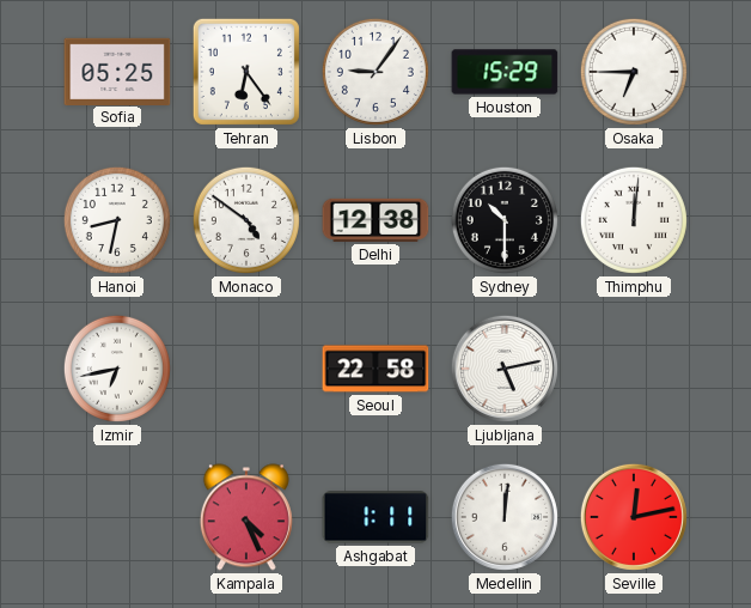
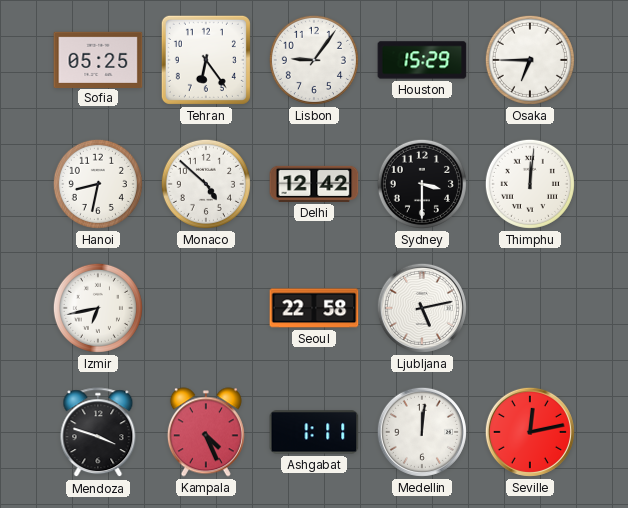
Monaco: 4:51 -> 4:52
Delhi: 12:38 -> 12:42
Sydney: 10:30 -> 3:30
Mendoza: none -> 3:48
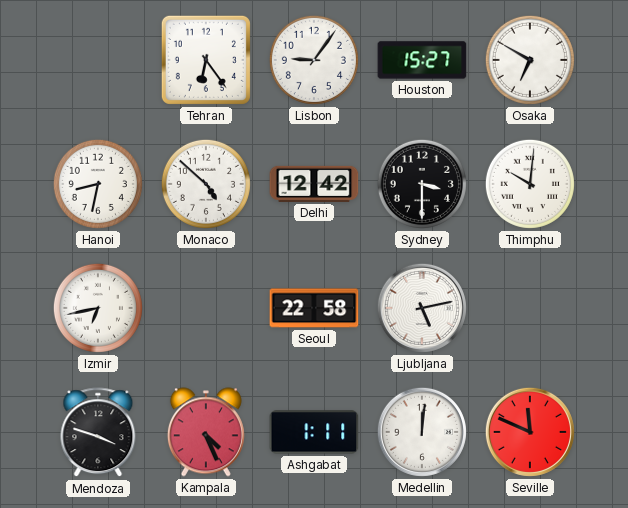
Sofia: 05:25 -> none
Houston: 15:29 -> 15:27
Osaka: 6:45 -> 6:50
Thimphu: 12:01 -> 10:01
Seville: 12:13 -> 11:49
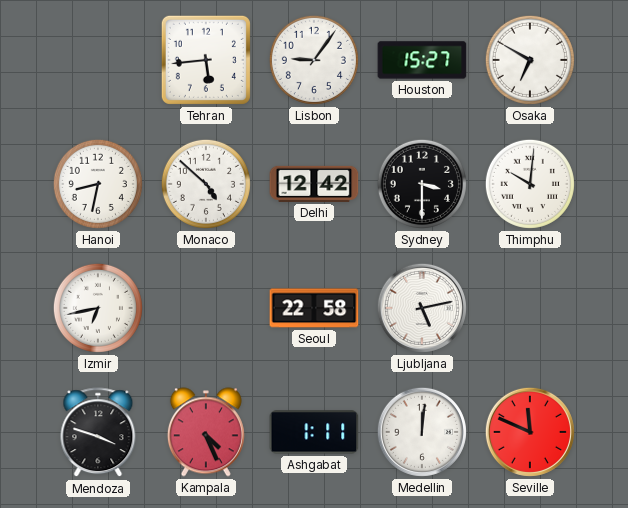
Tehran: 6:24 -> 5:44
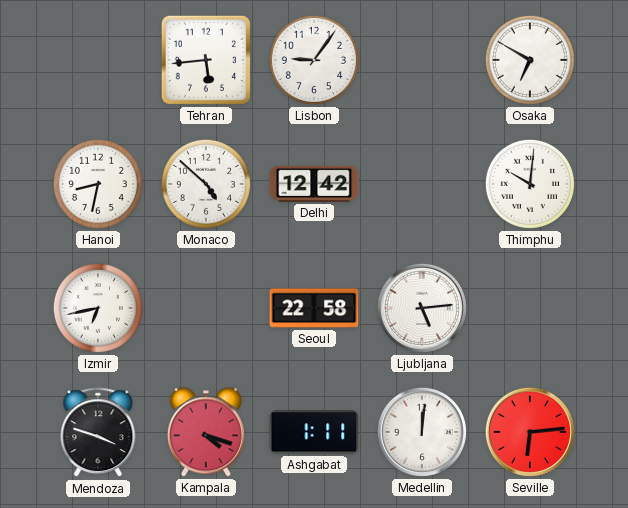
Houston: 15:27 -> none
Sydney: 3:30 -> none
Ljubljana: 5:13 -> 5:14
Kampala: 4:26 -> 4:18
Seville: 11:49 -> 6:14
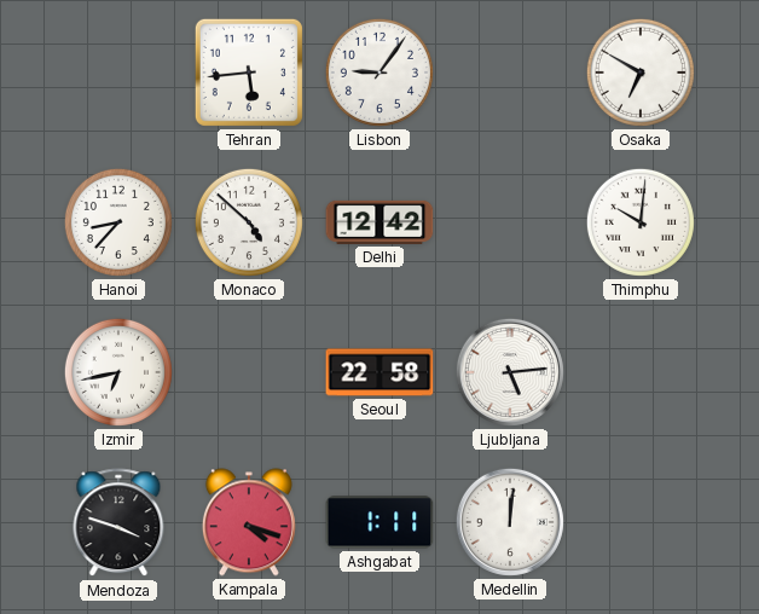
Hanoi: 8:32 -> 8:37
Seville: 6:14 -> none
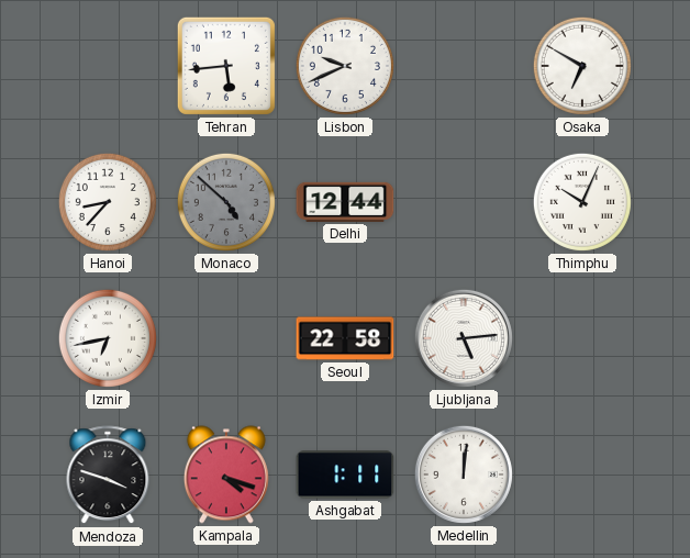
Lisbon: 9:06 -> 9:41
Monaco dial: white -> grey
Delhi: 12:42 -> 12:44
Thimphu: 10:01 -> 10:04
